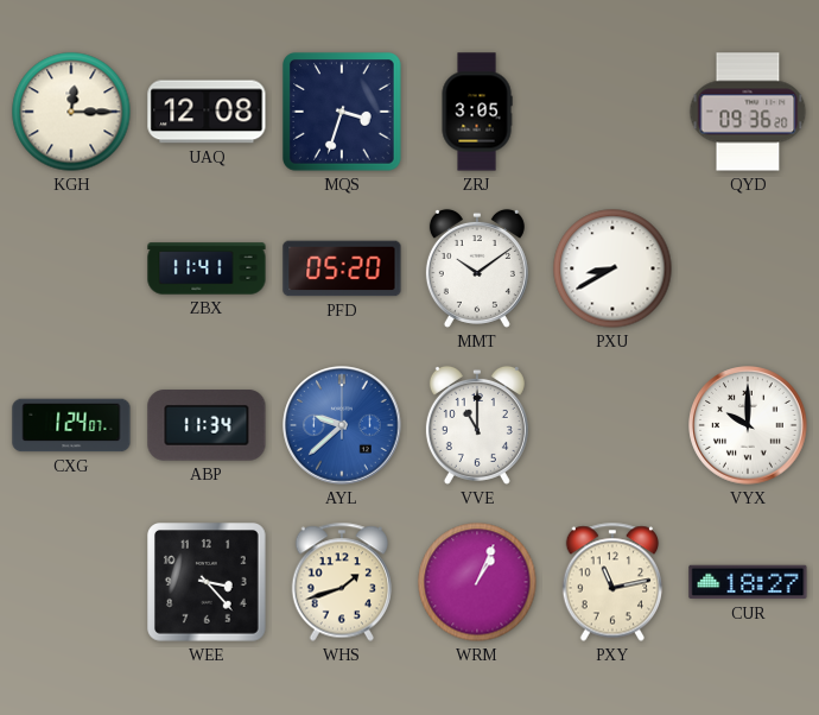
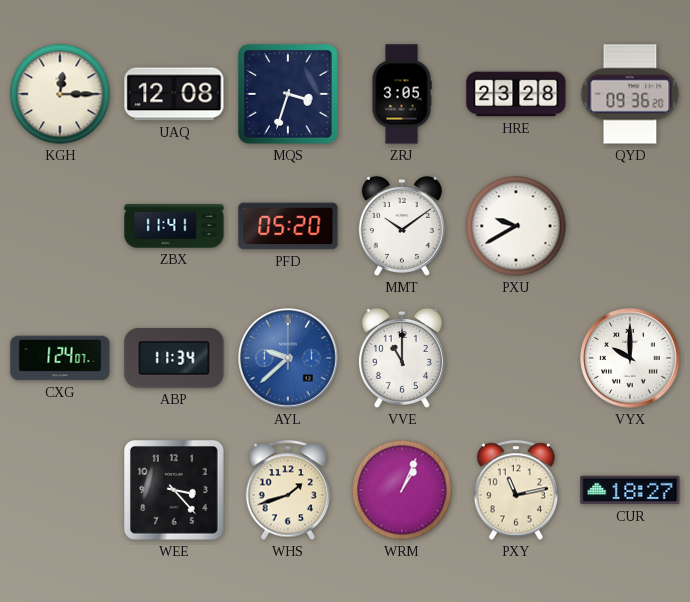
HRE: none -> 23:28
PXU: 8:40 -> 9:40
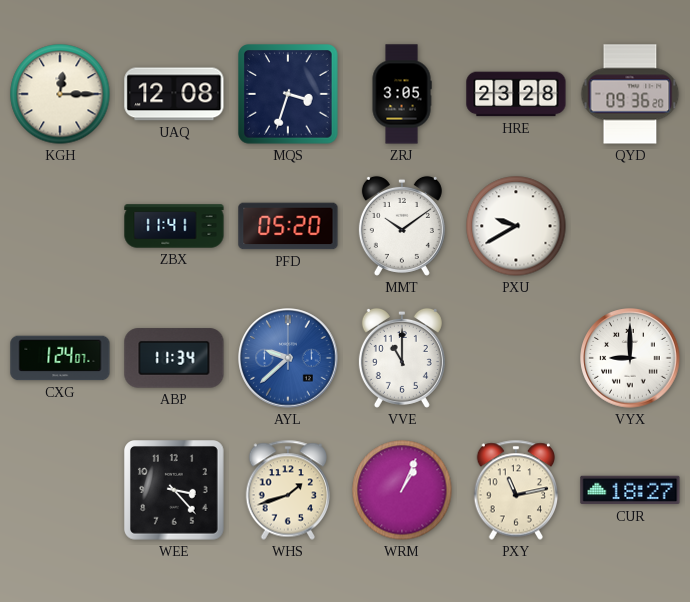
VYX: 10:00 -> 9:00
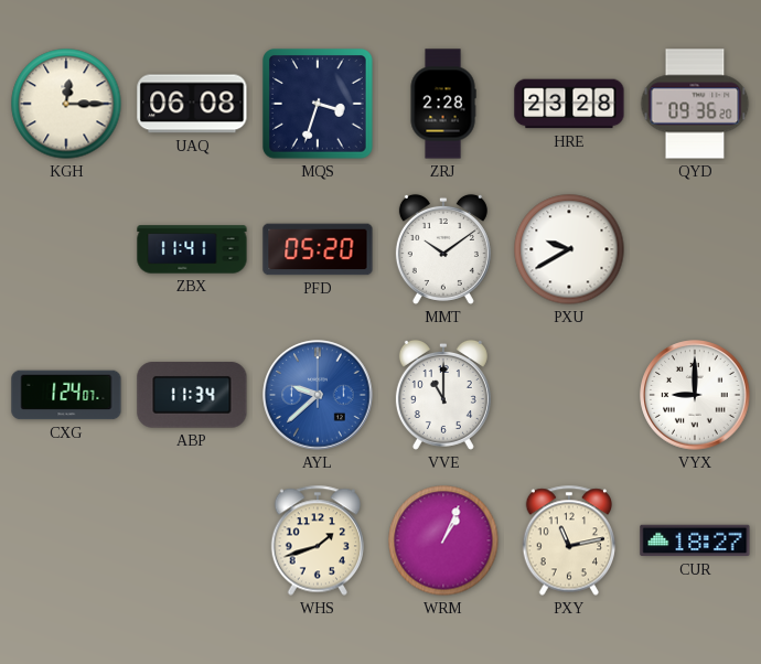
UAQ: 12:08 -> 06:08
ZRJ: 3:05 -> 2:28
WEE: 3:23 -> none
